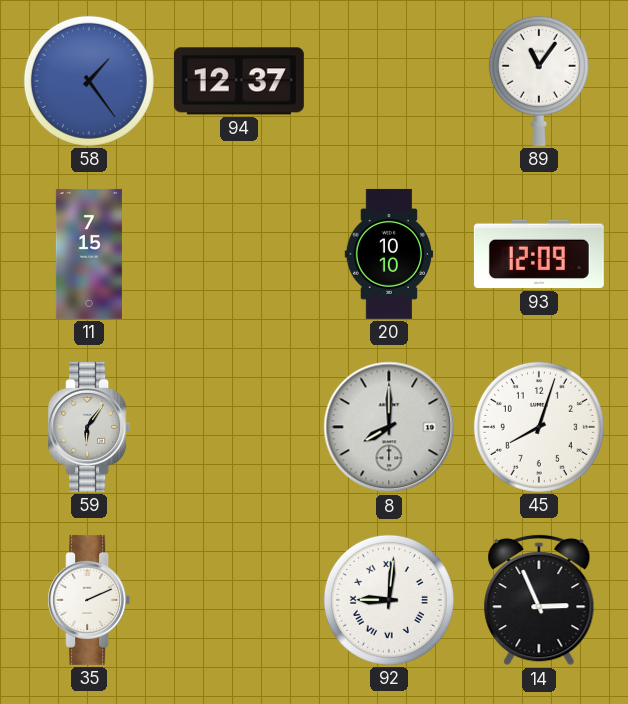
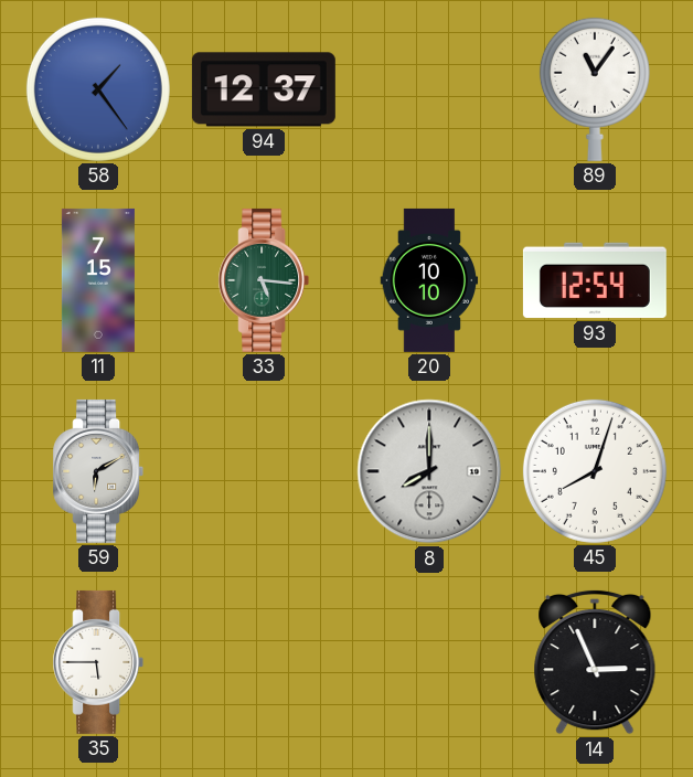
33: none -> 5:16
93: 12:09 -> 12:54
59: 6:06 -> 6:10
35: 2:11 -> 5:45
92: 9:01 -> none
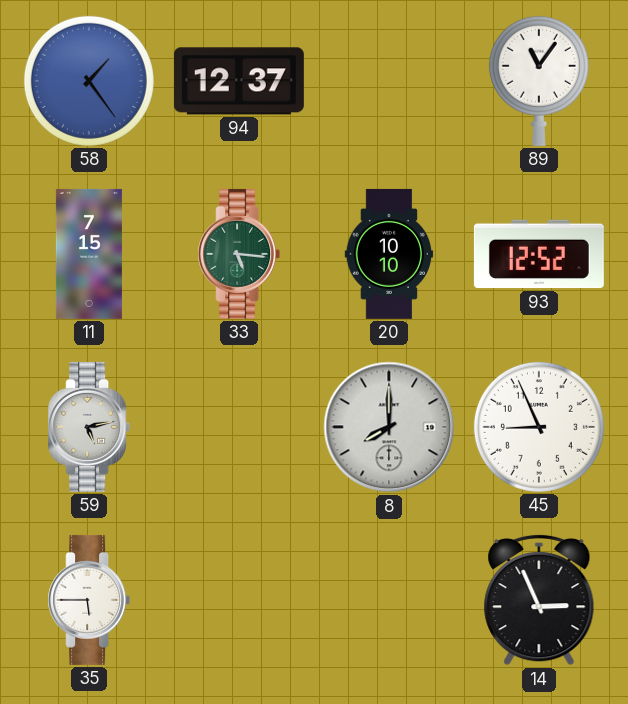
93: 12:54 -> 12:52
59: 6:10 -> 5:13
45: 8:03 -> 8:56
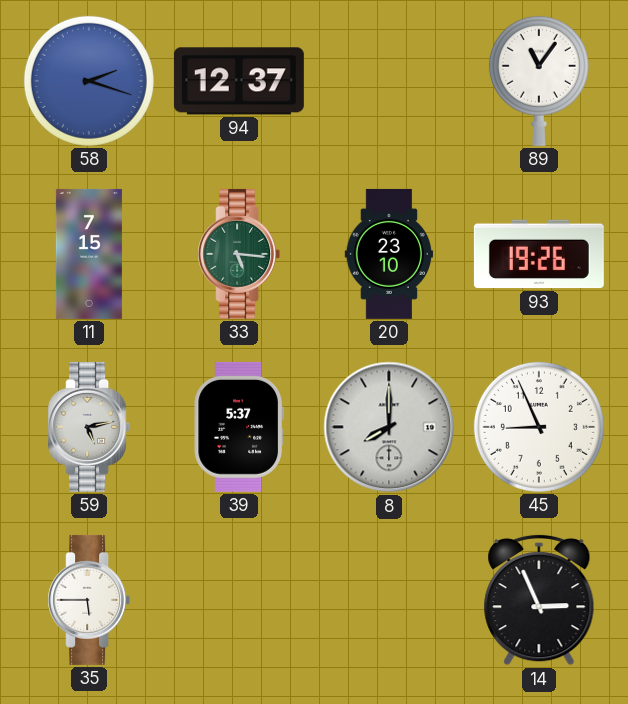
58: 1:24 -> 2:18
20: 10:10 -> 23:10
93: 12:52 -> 19:26
39: none -> 5:37
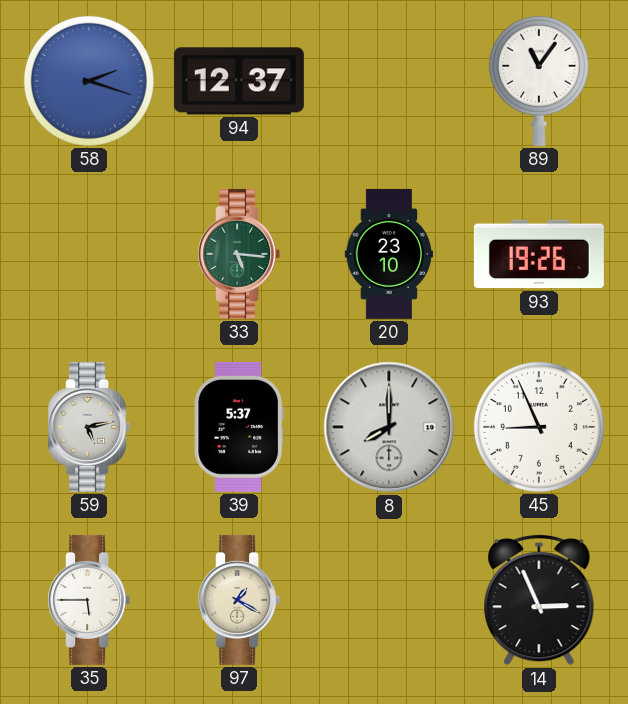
11: 7:15 -> none
97: none -> 1:20
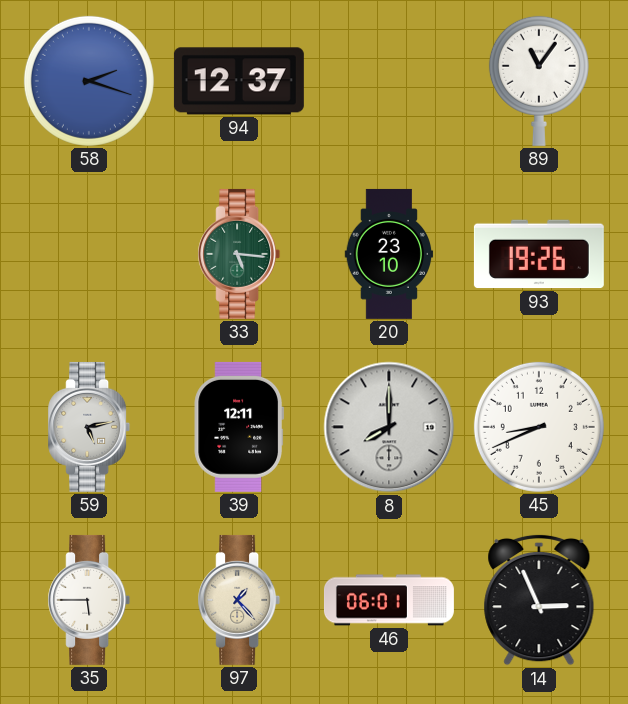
39: 5:37 -> 12:11
45: 8:56 -> 8:41
97: 1:20 -> 1:23
46: none -> 06:01
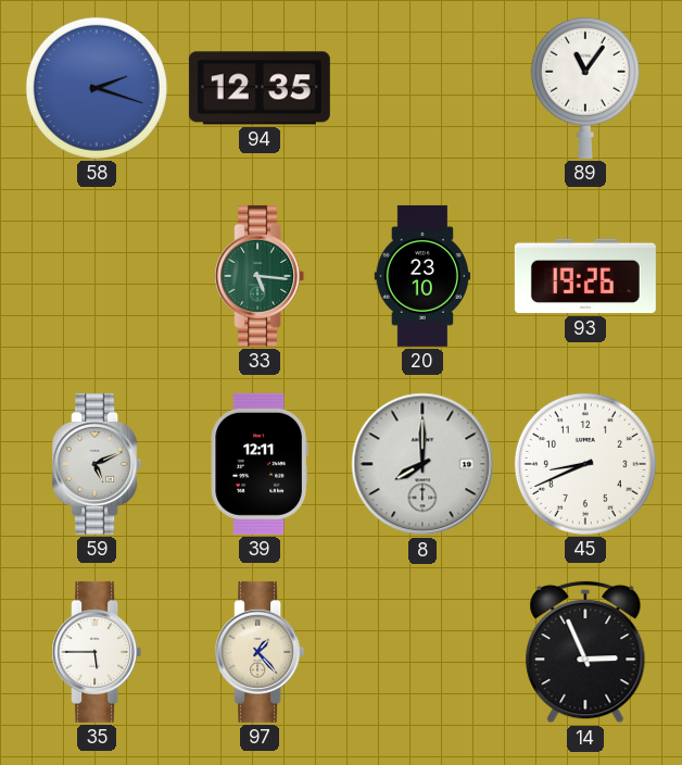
94: 12:37 -> 12:35
59: 5:13 -> 5:11
46: 06:01 -> none
